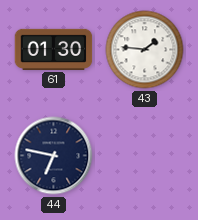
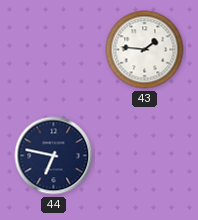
61: 01:30 -> none
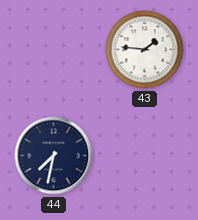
44: 6:47 -> 7:32
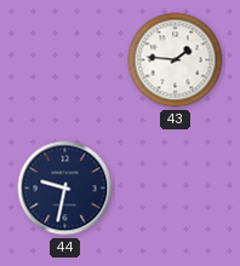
44: 7:32 -> 9:32
